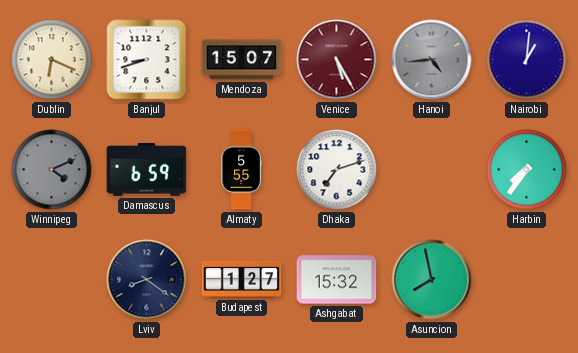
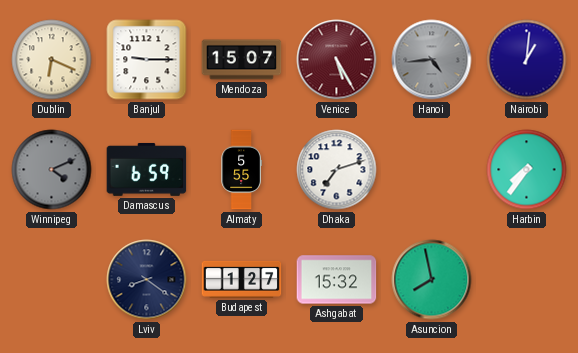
Banjul: 8:42 -> 9:15
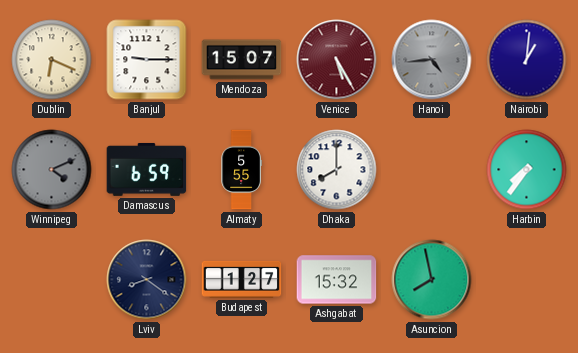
Dhaka: 7:12 -> 8:00
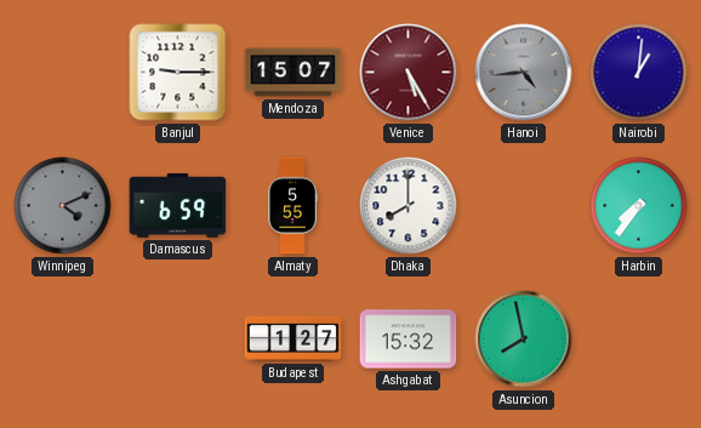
Dublin: 6:19 -> none
Lviv: 8:21 -> none
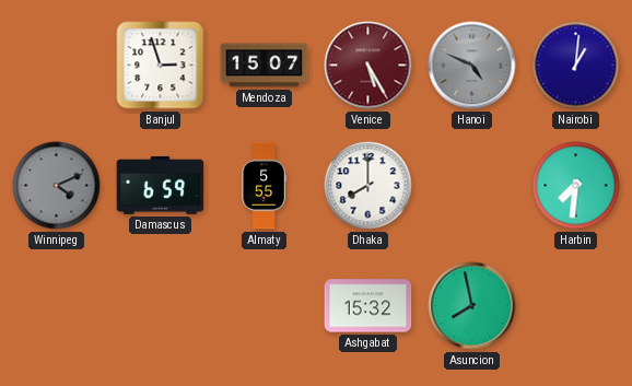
Banjul: 9:15 -> 2:57
Hanoi: 4:44 -> 4:49
Harbin: 7:36 -> 7:31
Budapest: 1:27 -> none
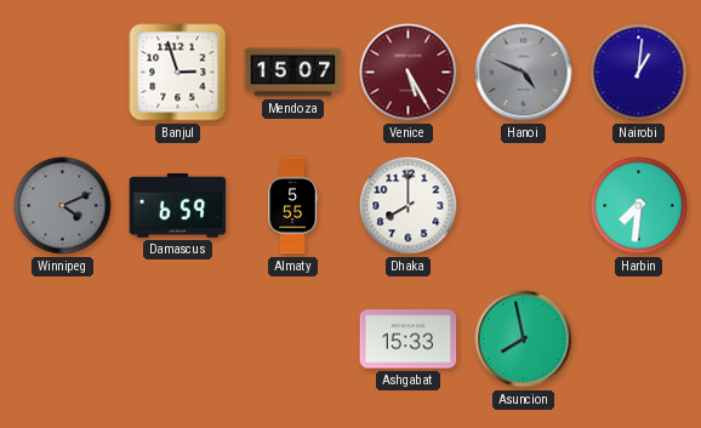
Ashgabat: 15:32 -> 15:33
